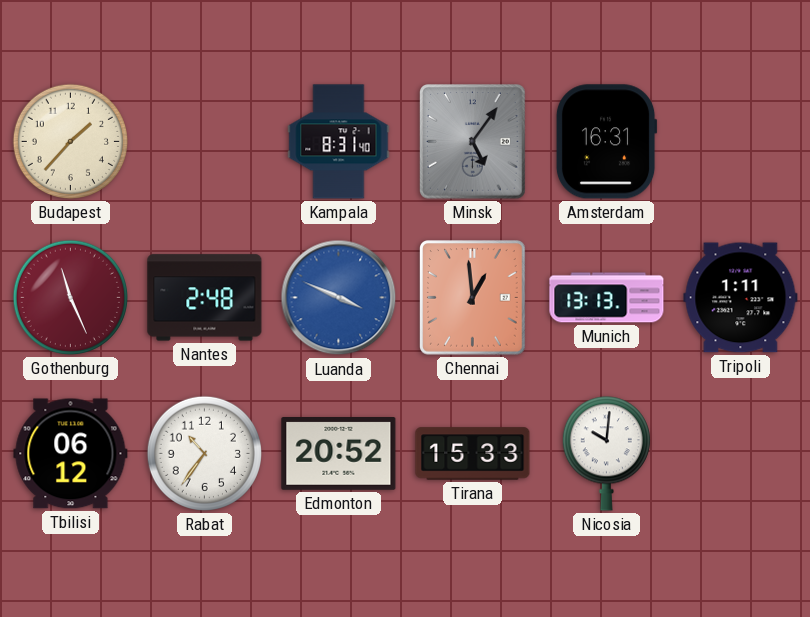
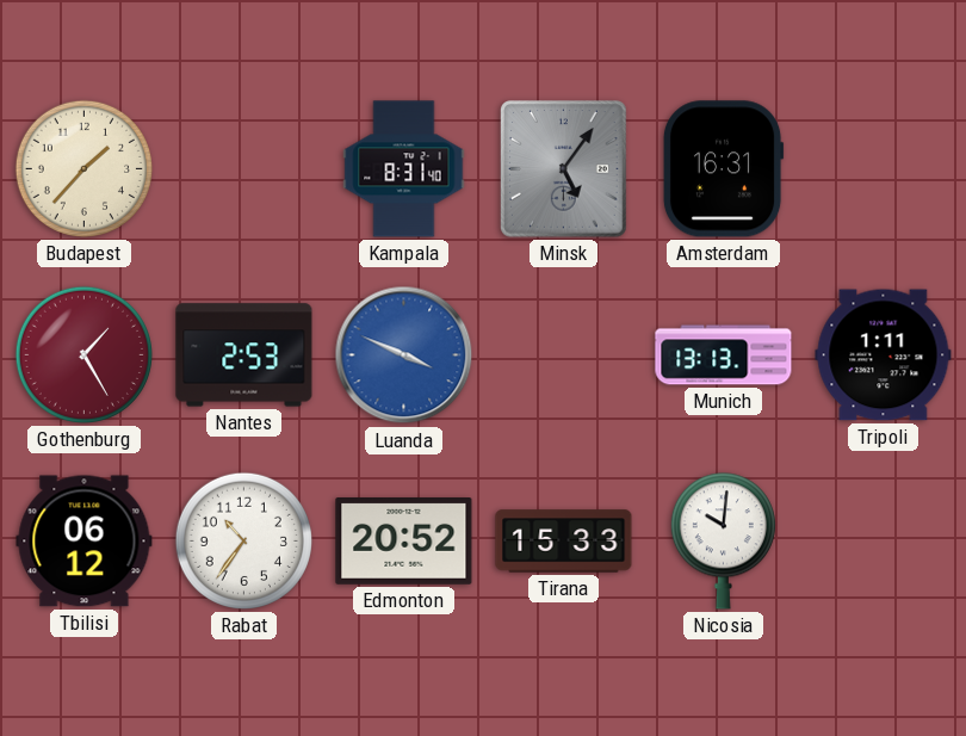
Gothenburg: 11:26 -> 1:25
Nantes: 2:48 -> 2:53
Chennai: 12:59 -> none
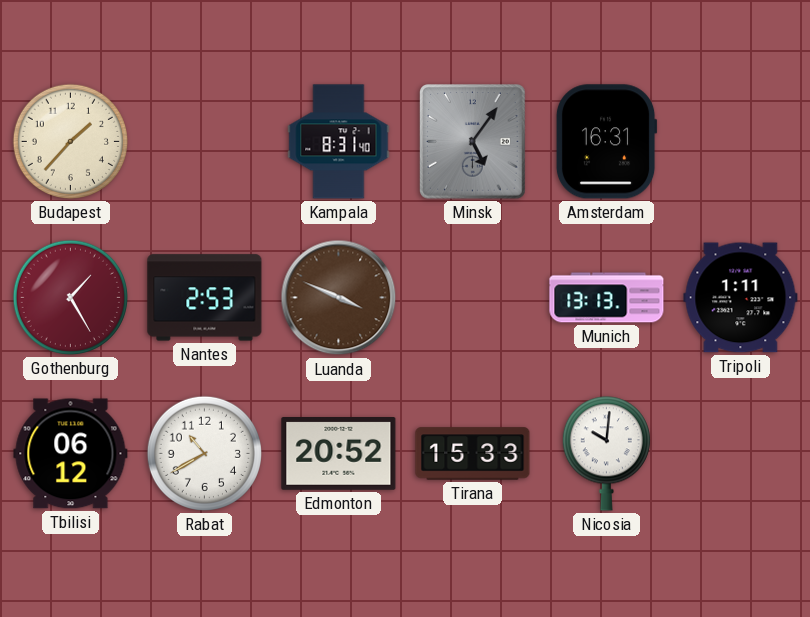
Luanda dial: blue -> brown
Rabat: 10:36 -> 10:40
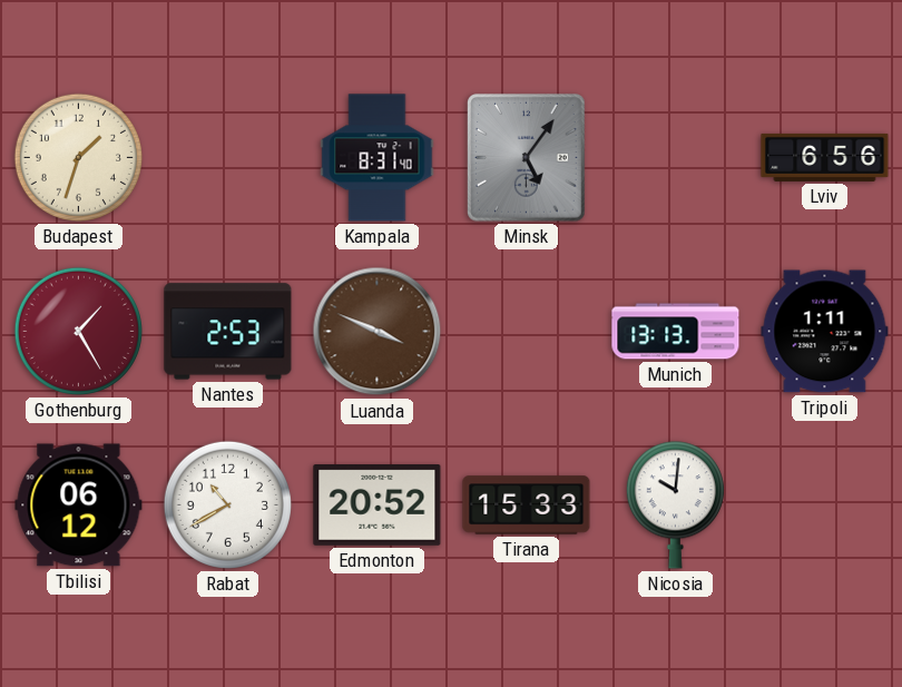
Budapest: 1:37 -> 1:33
Amsterdam: 16:31 -> none
Lviv: none -> 6:56
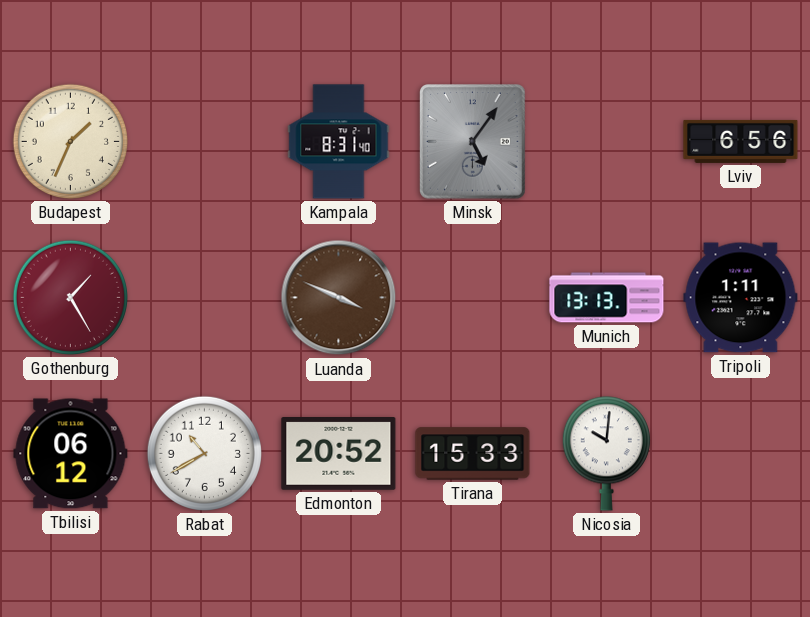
Budapest: 1:33 -> 1:34
Nantes: 2:53 -> none
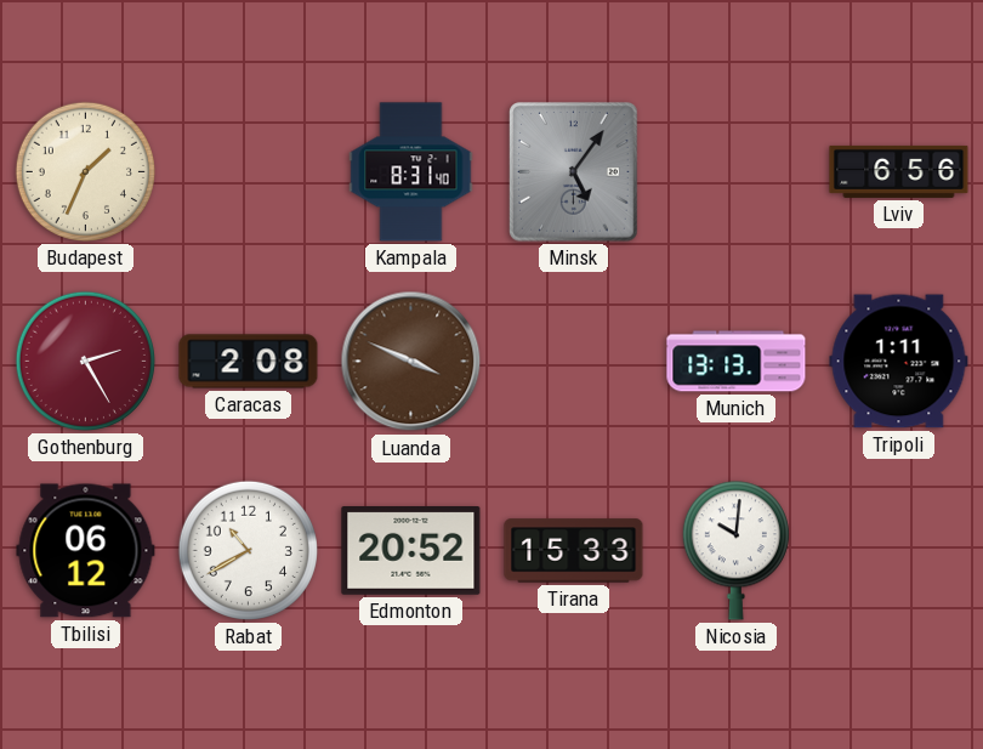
Gothenburg: 1:25 -> 2:25
Caracas: none -> 2:08
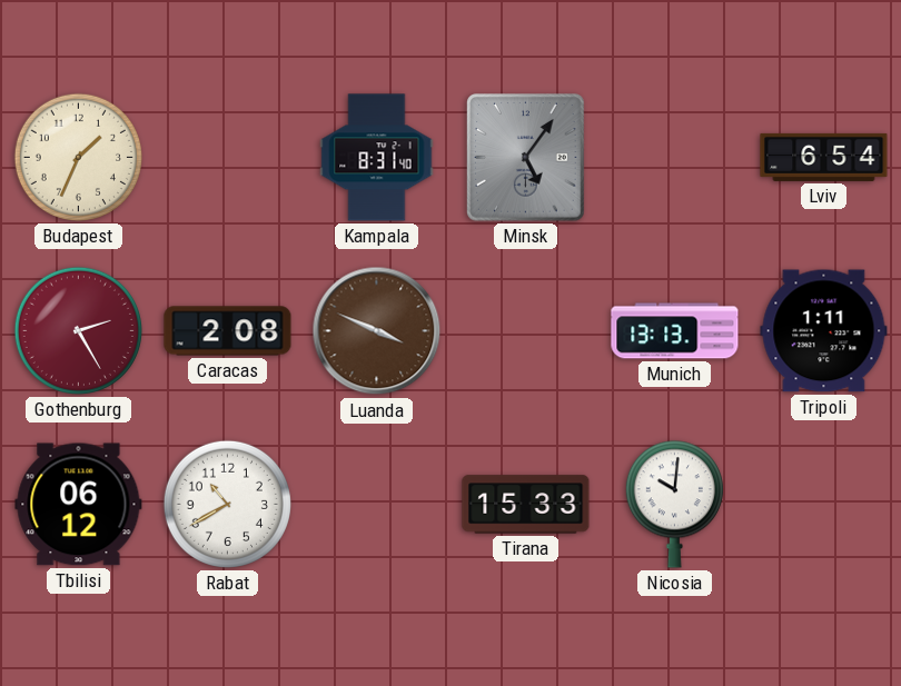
Lviv: 6:56 -> 6:54
Edmonton: 20:52 -> none
